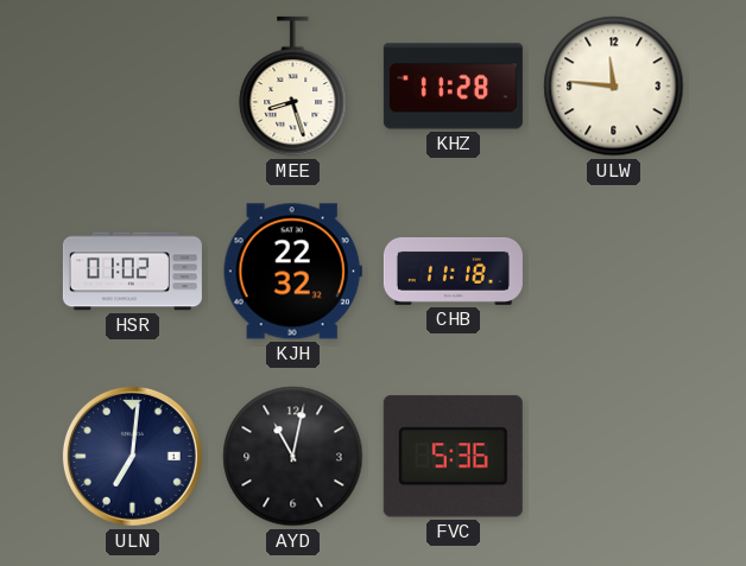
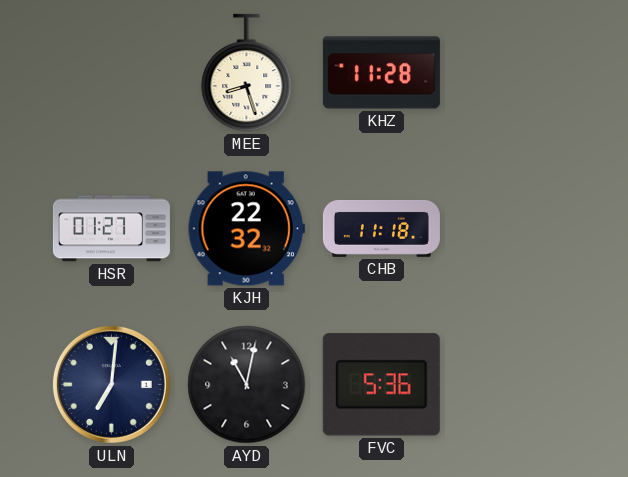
ULW: 11:46 -> none
HSR: 01:02 -> 01:27
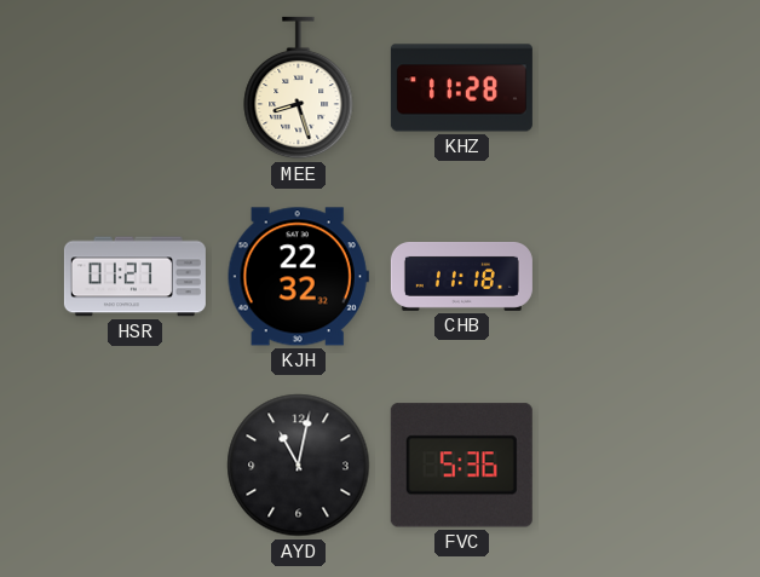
ULN: 7:01 -> none
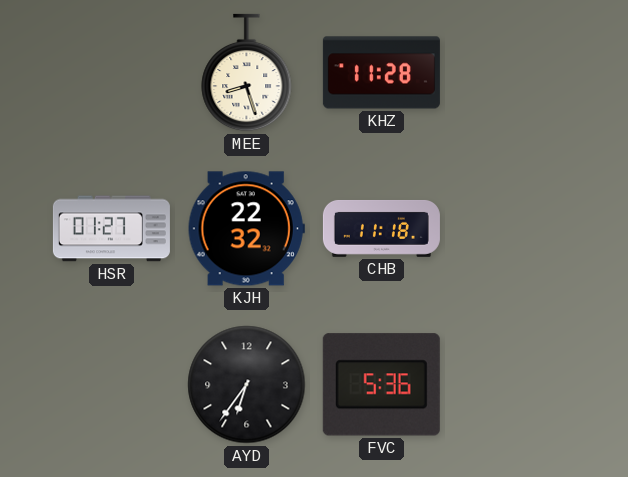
AYD: 11:02 -> 6:36
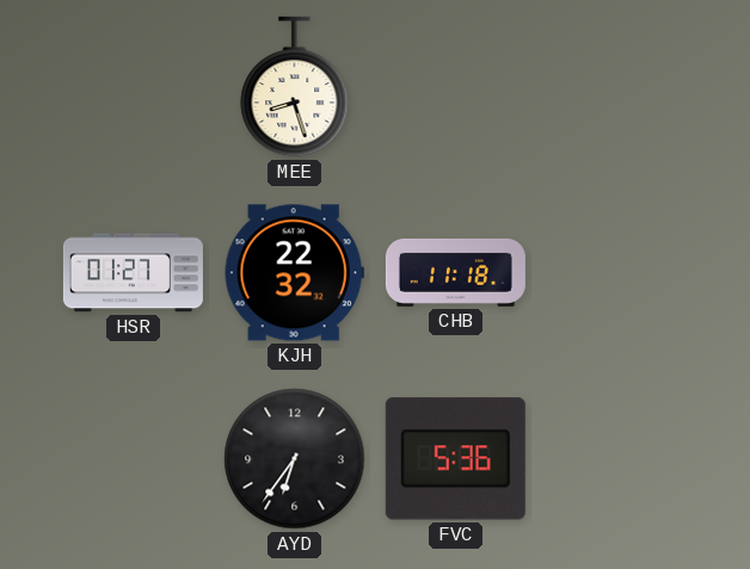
KHZ: 11:28 -> none
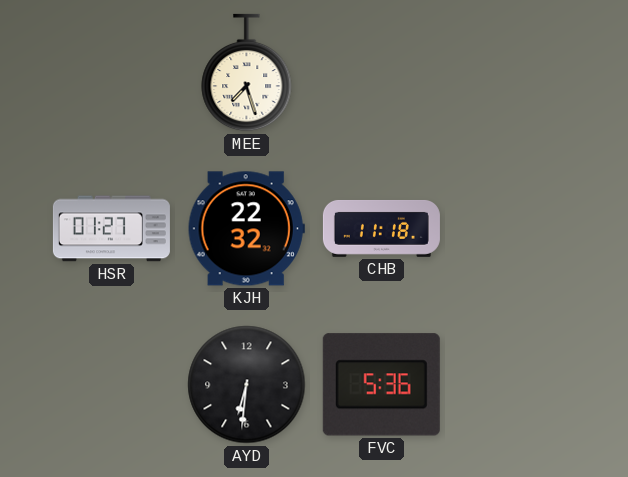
MEE: 8:27 -> 7:27
AYD: 6:36 -> 6:31
